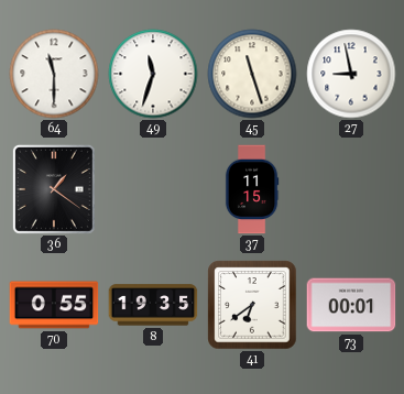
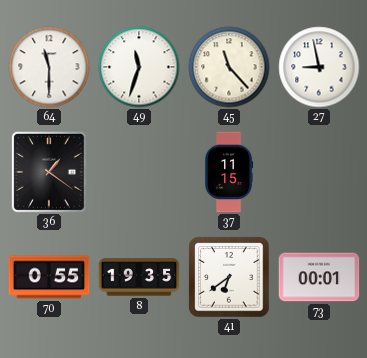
45: 11:27 -> 11:23
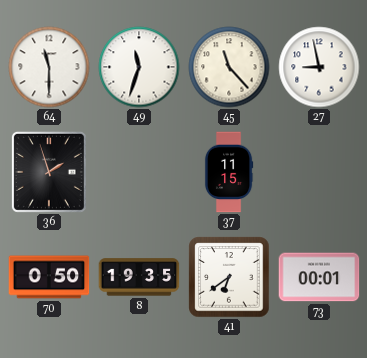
36: 1:21 -> 1:57
70: 0:55 -> 0:50
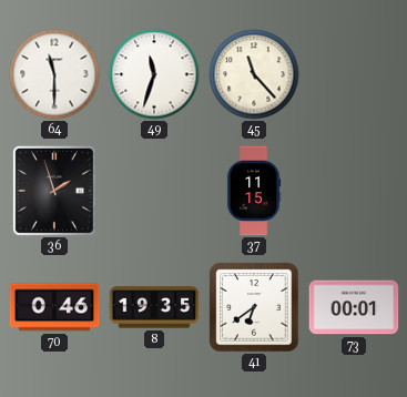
27: 8:58 -> none
70: 0:50 -> 0:46
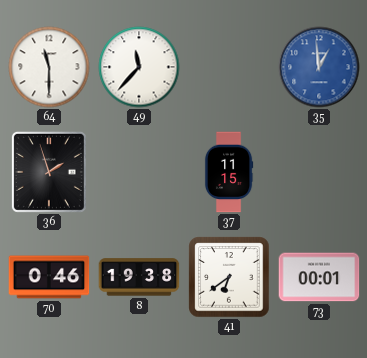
49: 11:33 -> 11:37
45: 11:23 -> none
35: none -> 12:59
8: 19:35 -> 19:38
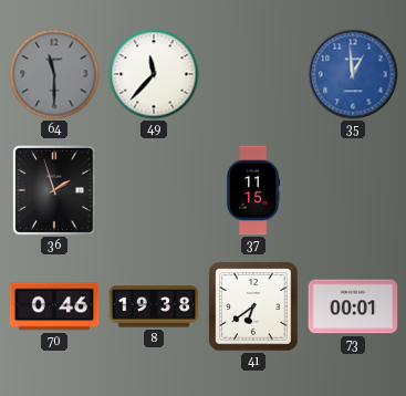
64 dial: white -> grey
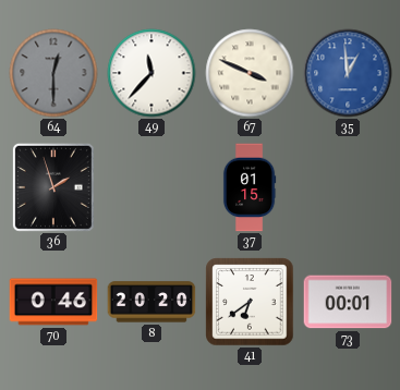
64: 11:30 -> 12:30
67: none -> 3:49
37: 11:15 -> 01:15
8: 19:38 -> 20:20
